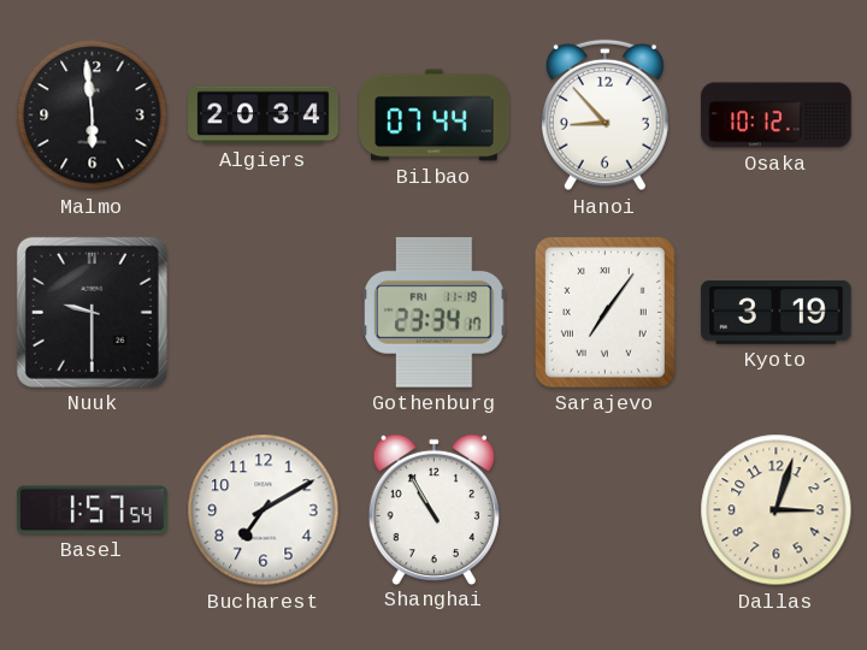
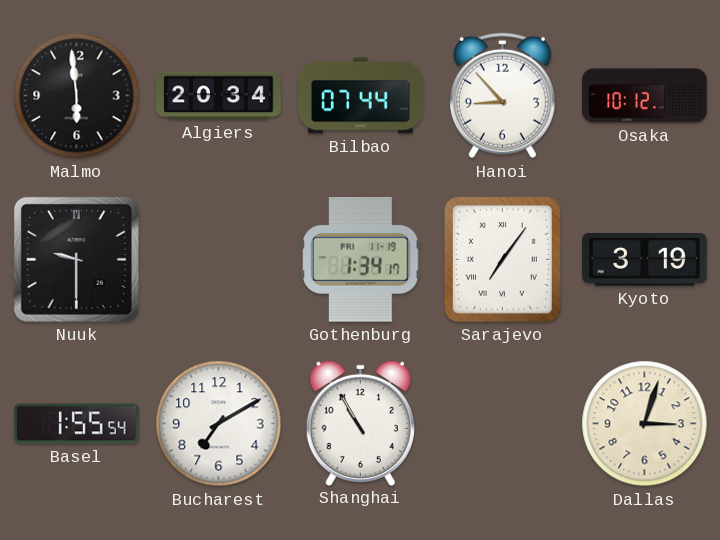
Gothenburg: 23:34 -> 1:34
Basel: 1:57 -> 1:55
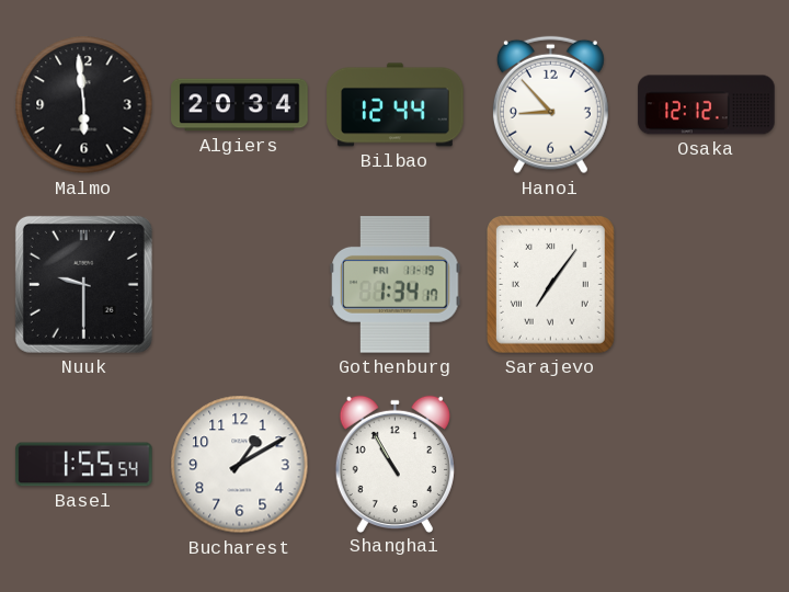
Bilbao: 07:44 -> 12:44
Osaka: 10:12 -> 12:12
Kyoto: 3:19 -> none
Bucharest: 7:10 -> 1:10
Dallas: 3:03 -> none
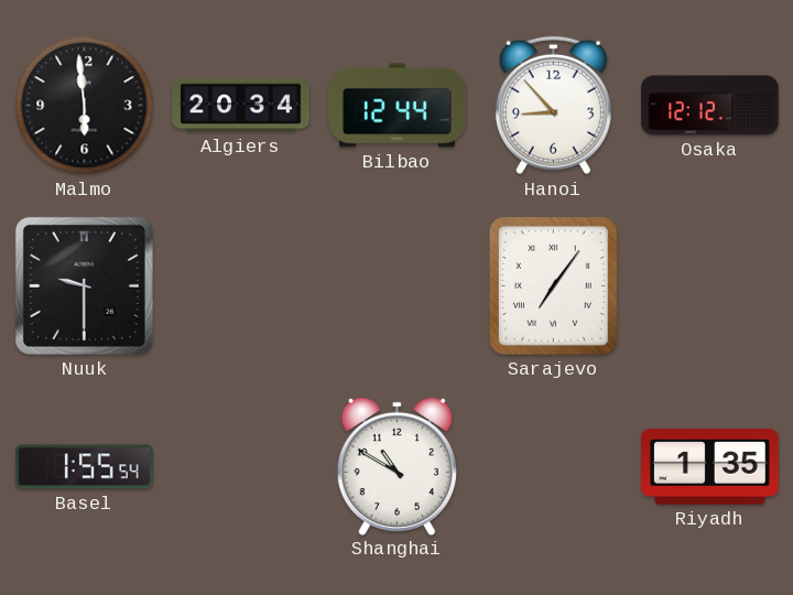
Gothenburg: 1:34 -> none
Bucharest: 1:10 -> none
Shanghai: 10:55 -> 10:50
Riyadh: none -> 1:35
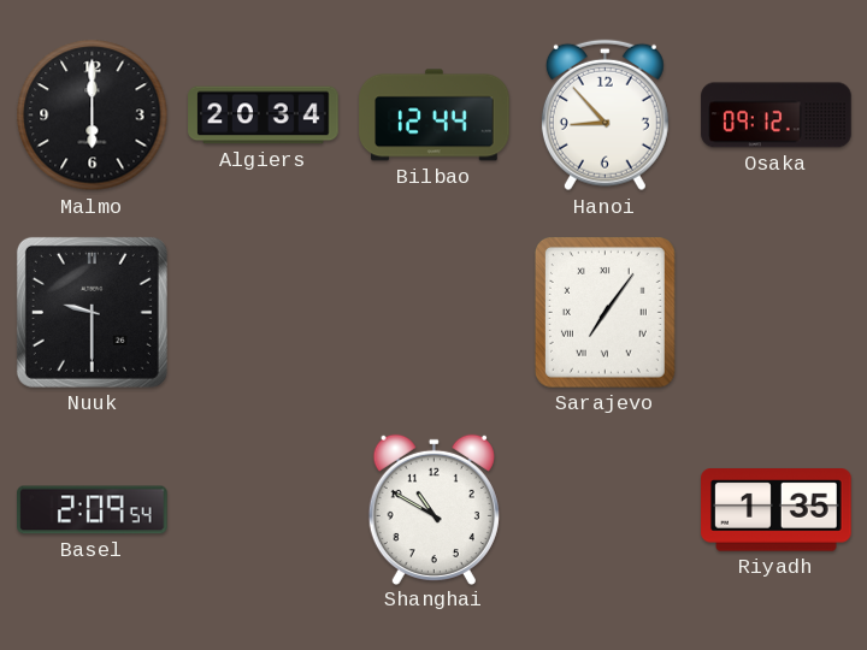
Malmo: 5:59 -> 6:00
Osaka: 12:12 -> 09:12
Basel: 1:55 -> 2:09
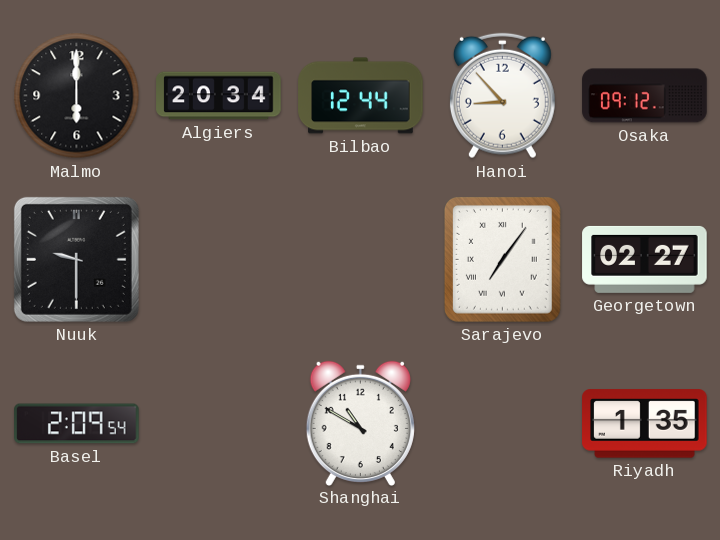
Georgetown: none -> 02:27
